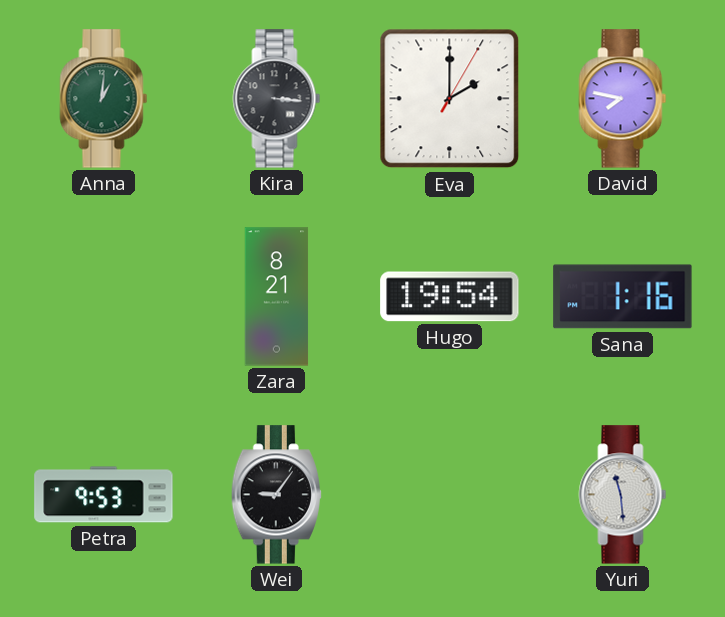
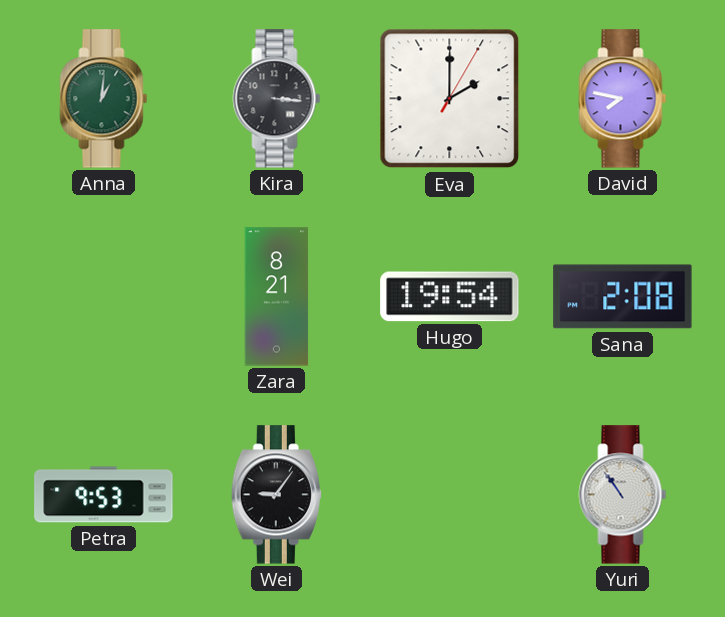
Sana: 1:16 -> 2:08
Yuri: 11:29 -> 10:54
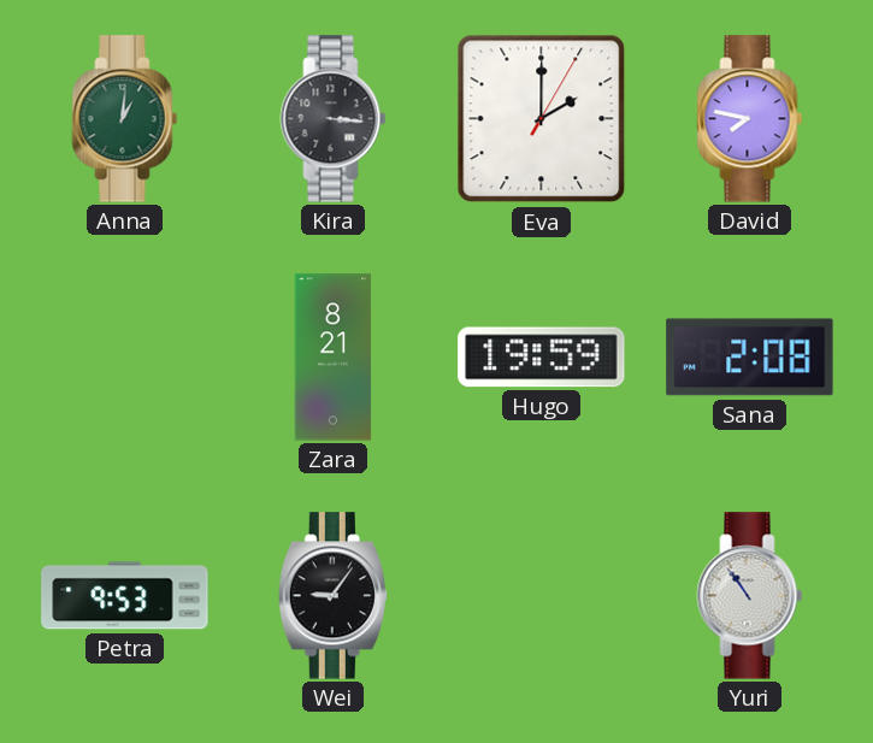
Hugo: 19:54 -> 19:59
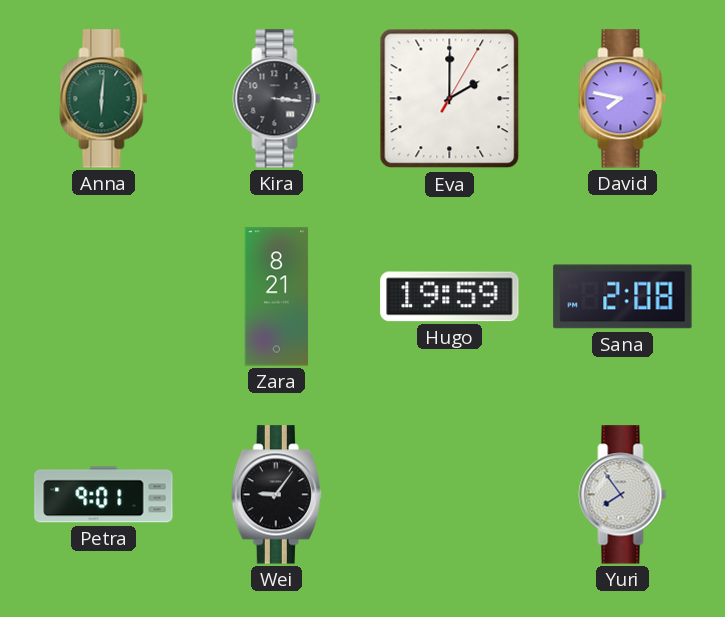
Anna: 1:01 -> 6:01
Petra: 9:53 -> 9:01
Yuri: 10:54 -> 7:54
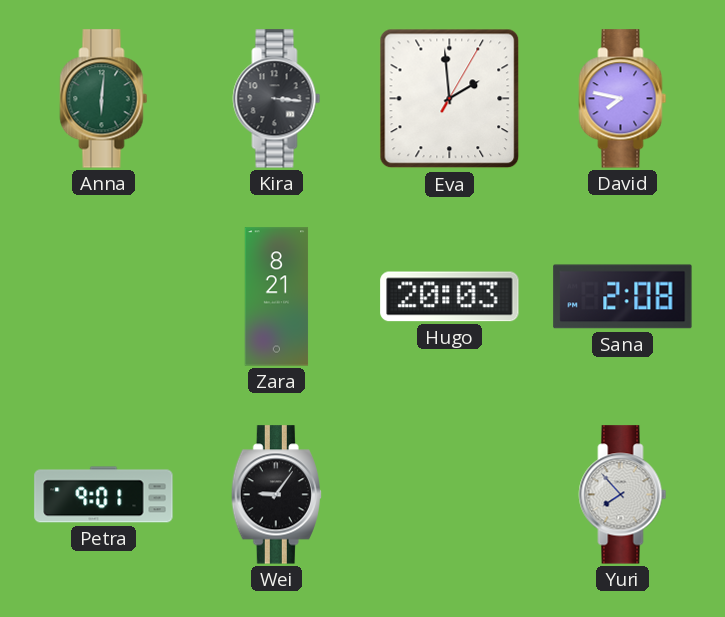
Eva: 2:00 -> 1:59
Hugo: 19:59 -> 20:03
Yuri: 7:54 -> 7:53
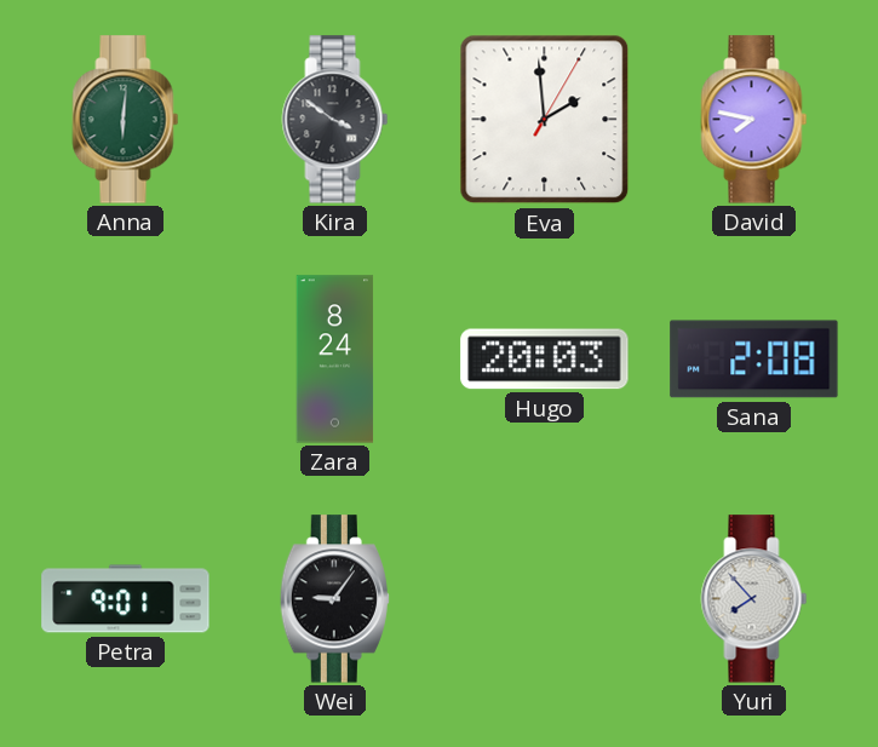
Kira: 3:16 -> 3:51
Zara: 8:21 -> 8:24
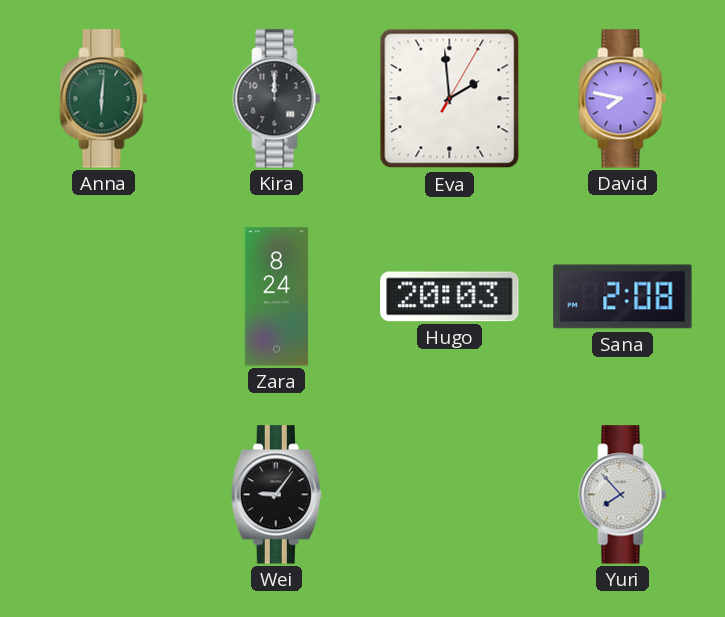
Kira: 3:51 -> 12:00
Petra: 9:01 -> none
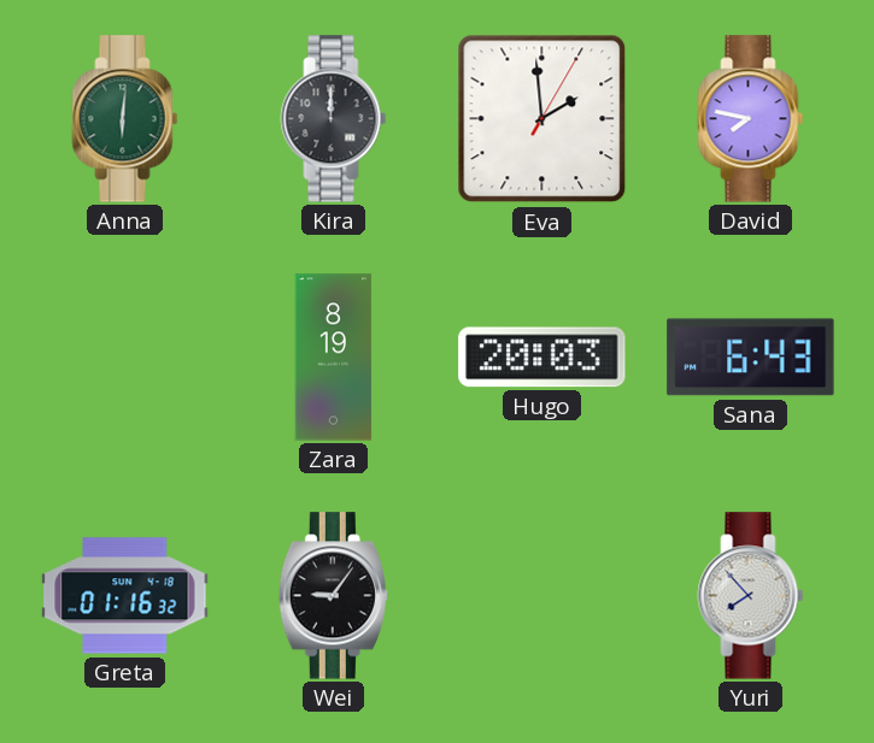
Zara: 8:24 -> 8:19
Sana: 2:08 -> 6:43
Greta: none -> 01:16
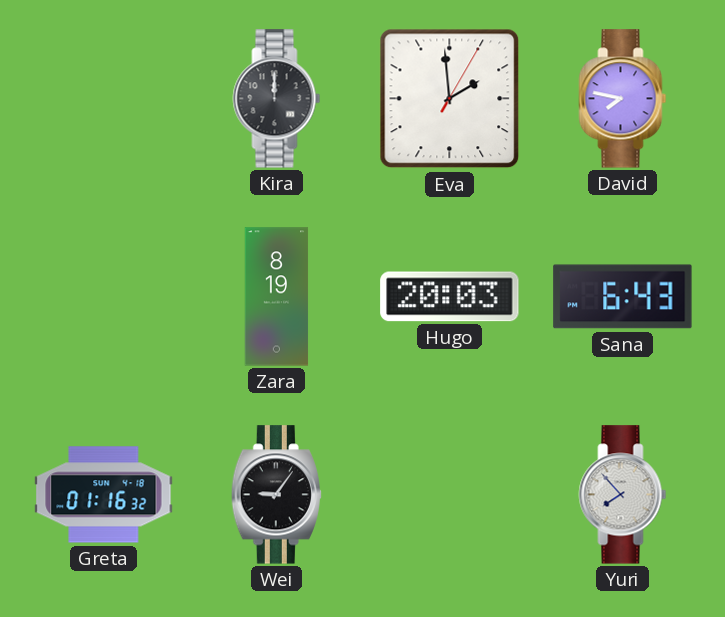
Anna: 6:01 -> none
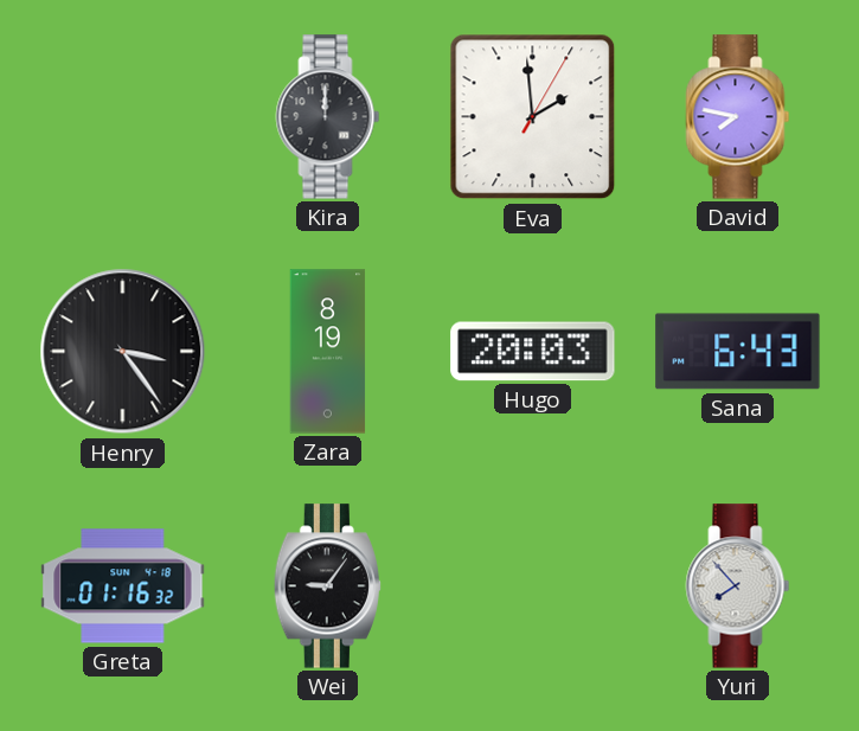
Henry: none -> 3:24
